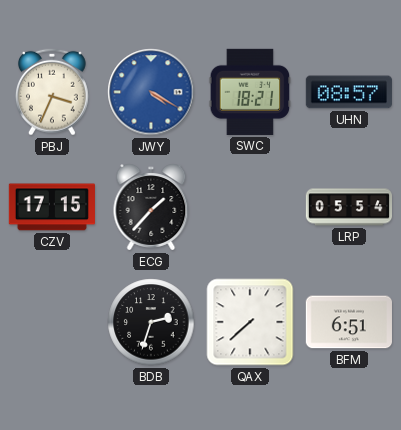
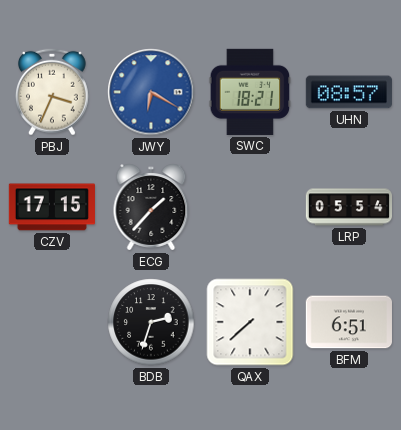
JWY: 4:20 -> 6:20
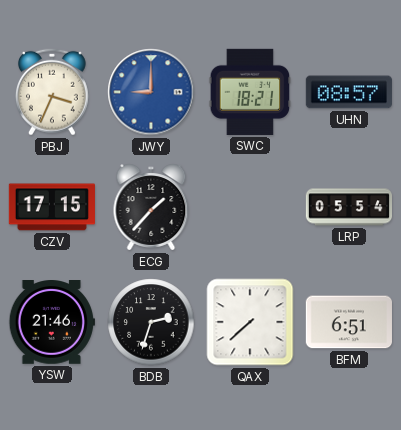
JWY: 6:20 -> 9:00
YSW: none -> 21:46
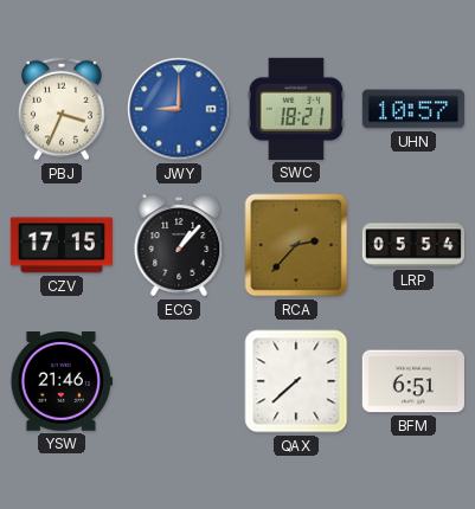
UHN: 08:57 -> 10:57
ECG: 1:37 -> 1:07
RCA: none -> 2:37
BDB: 2:33 -> none
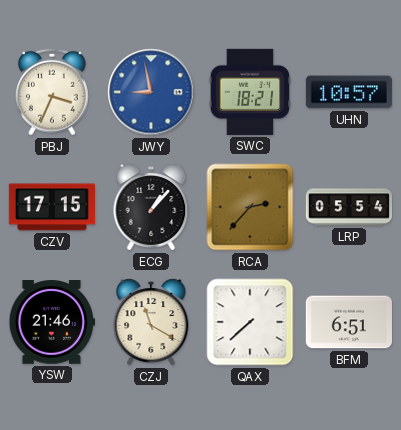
JWY: 9:00 -> 8:58
CZJ: none -> 11:20
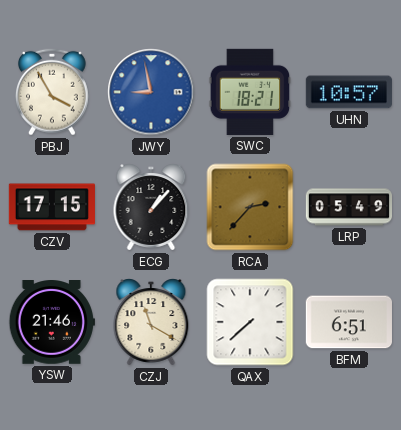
PBJ: 3:34 -> 3:55
LRP: 05:54 -> 05:49
